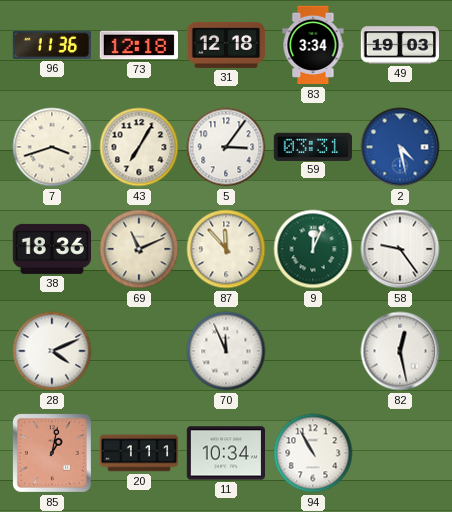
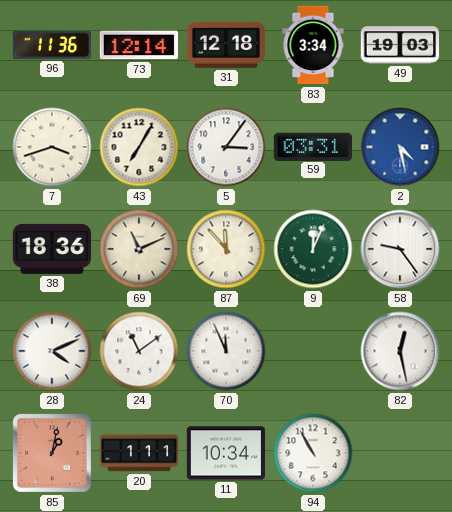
73: 12:18 -> 12:14
24: none -> 11:09
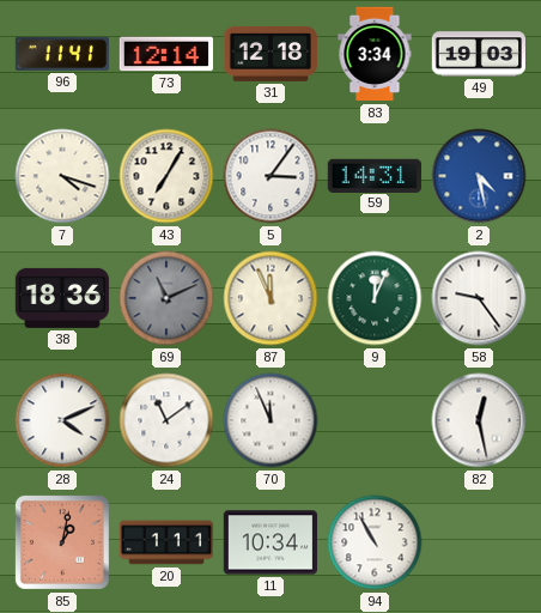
96: 11:36 -> 11:41
7: 3:42 -> 4:18
59: 03:31 -> 14:31
69 dial: cream -> grey
87: 11:53 -> 11:56
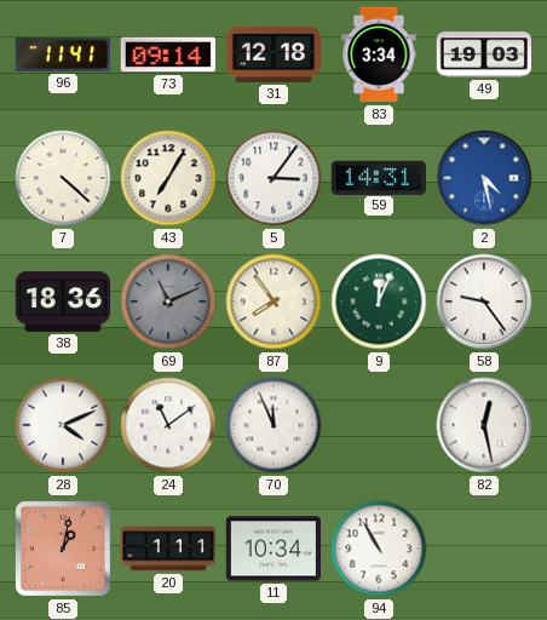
73: 12:14 -> 09:14
7: 4:18 -> 4:22
87: 11:56 -> 7:54
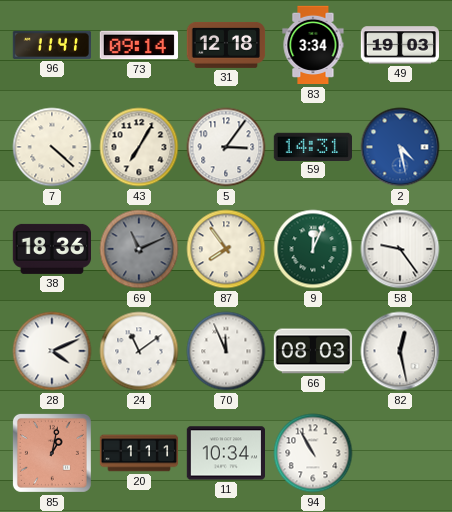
66: none -> 08:03
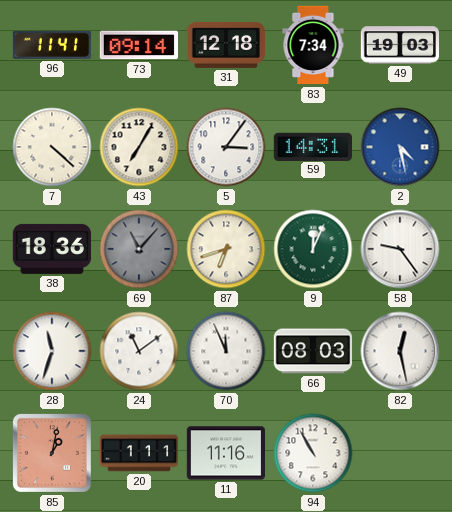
83: 3:34 -> 7:34
69: 11:11 -> 11:07
87: 7:54 -> 6:42
28: 4:11 -> 11:33
11: 10:34 -> 11:16
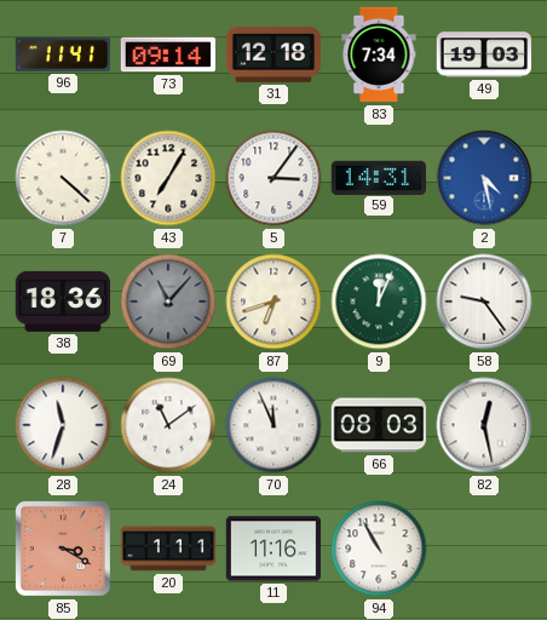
85: 1:02 -> 3:20
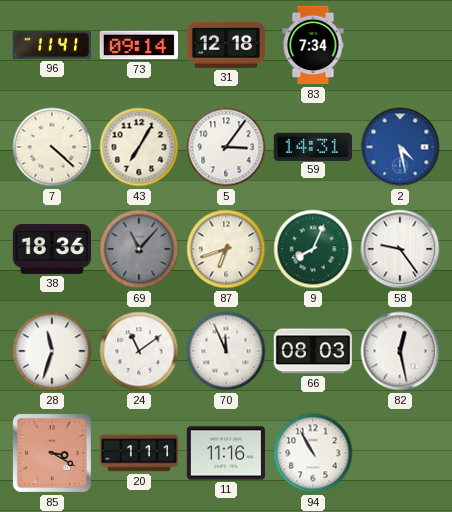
49: 19:03 -> none
9: 12:04 -> 8:04
